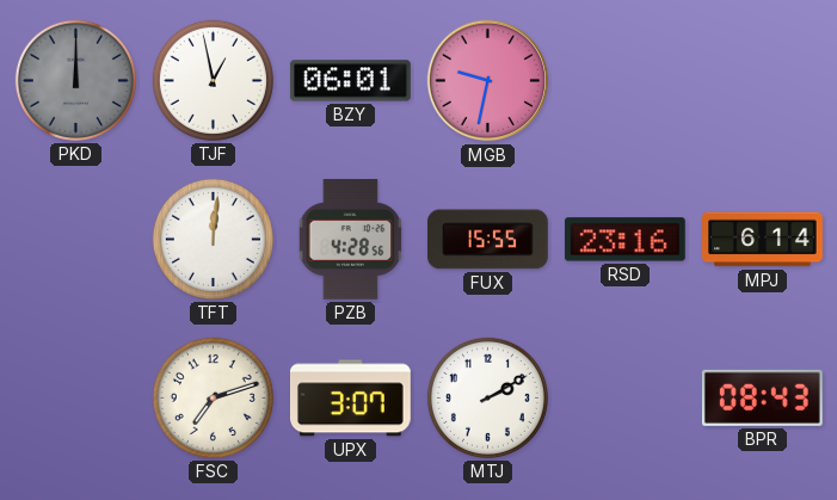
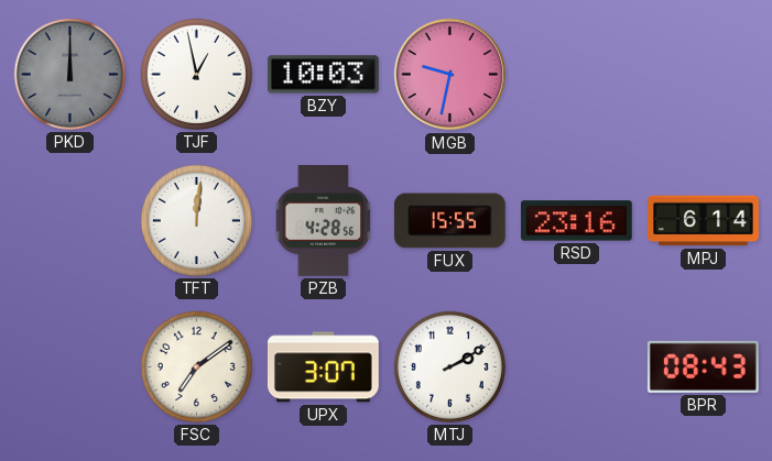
BZY: 06:01 -> 10:03
FSC: 7:12 -> 7:09
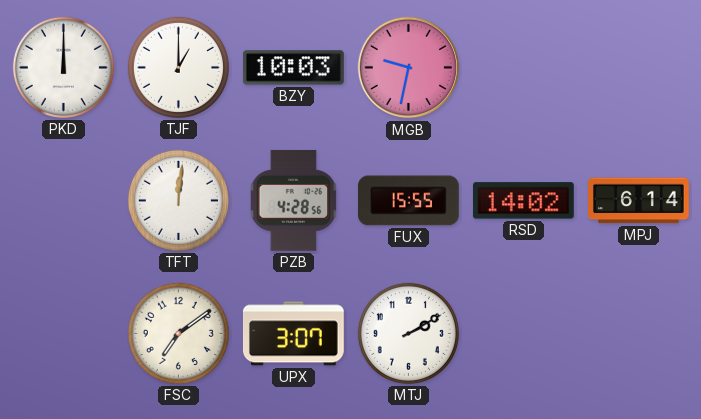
PKD dial: grey -> white
TJF: 12:58 -> 1:00
RSD: 23:16 -> 14:02
BPR: 08:43 -> none
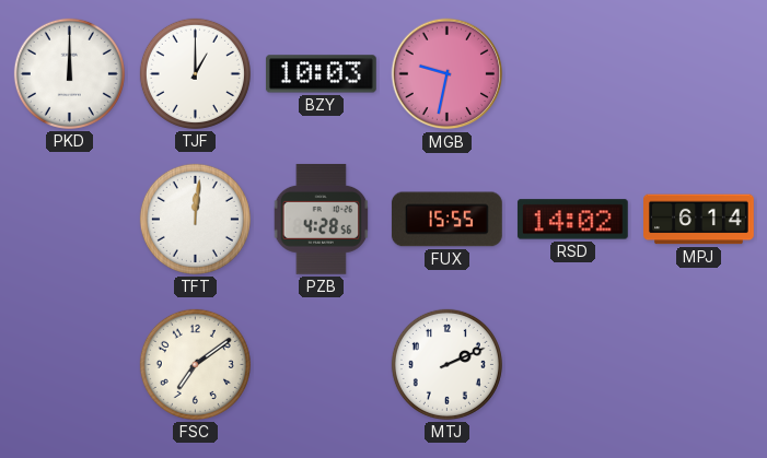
UPX: 3:07 -> none
MTJ: 2:10 -> 2:11
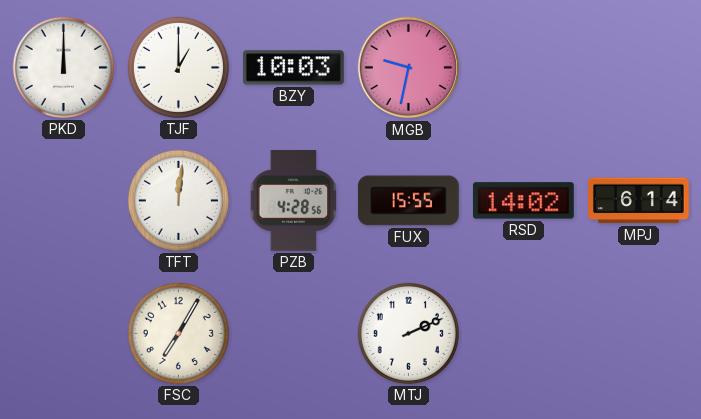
FSC: 7:09 -> 7:05
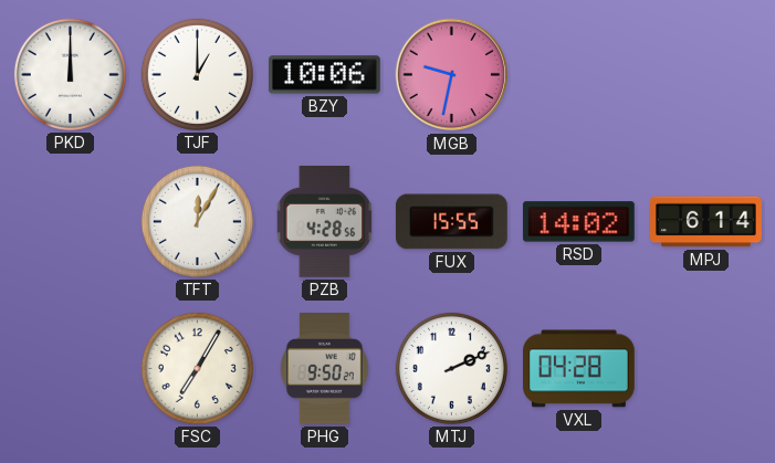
BZY: 10:03 -> 10:06
TFT: 12:01 -> 12:05
PHG: none -> 9:50
VXL: none -> 04:28
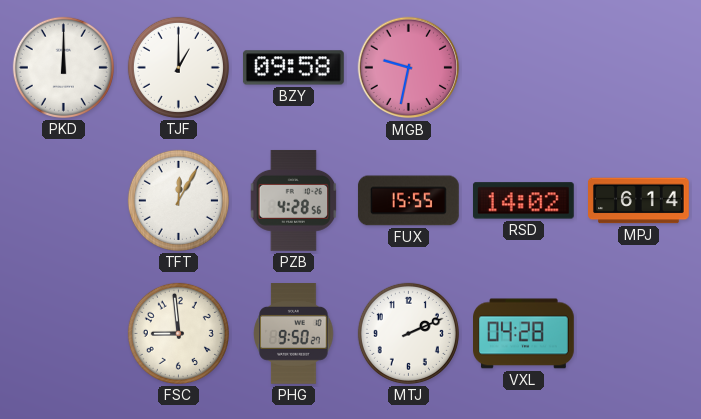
BZY: 10:06 -> 09:58
FSC: 7:05 -> 8:59
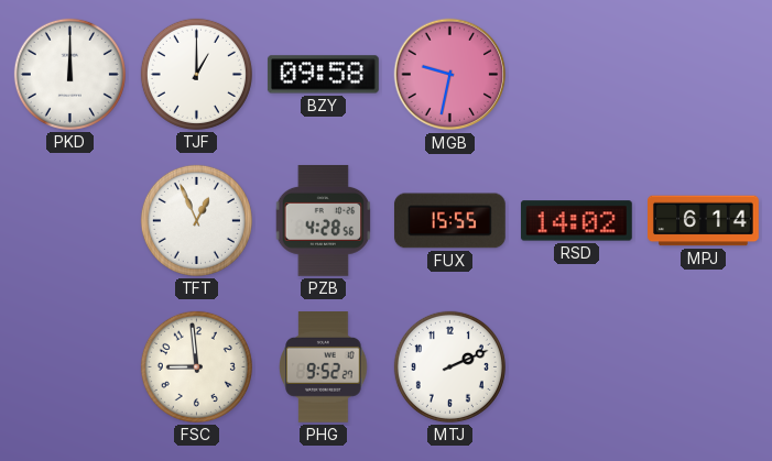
TFT: 12:05 -> 12:56
PHG: 9:50 -> 9:52
VXL: 04:28 -> none
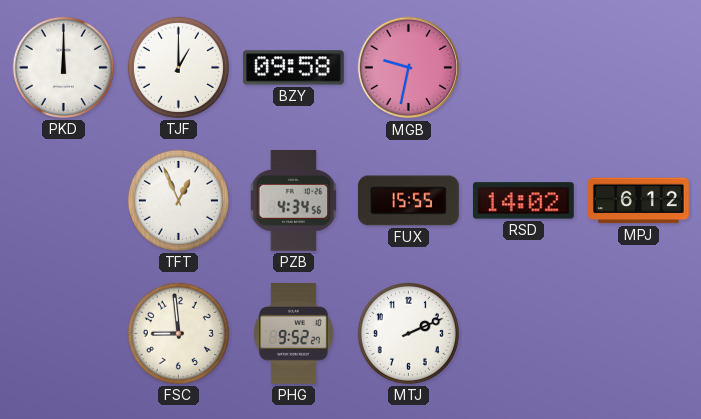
PZB: 4:28 -> 4:34
MPJ: 6:14 -> 6:12
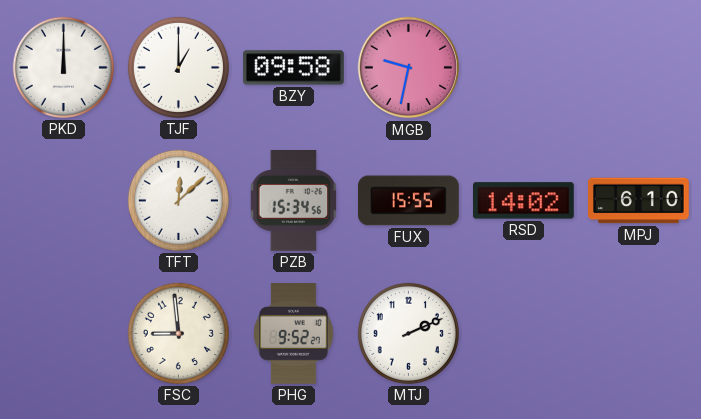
TFT: 12:56 -> 12:08
PZB: 4:34 -> 15:34
MPJ: 6:12 -> 6:10
